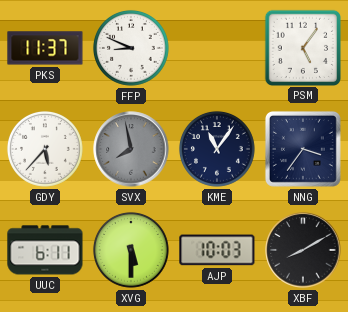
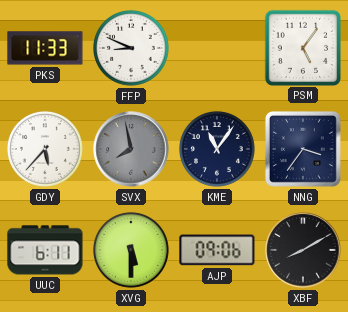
PKS: 11:37 -> 11:33
AJP: 10:03 -> 09:06
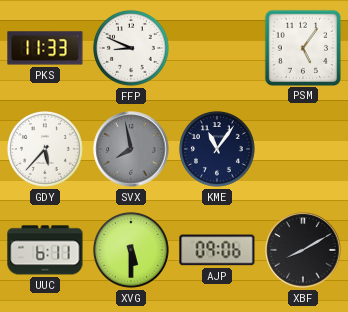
NNG: 3:36 -> none
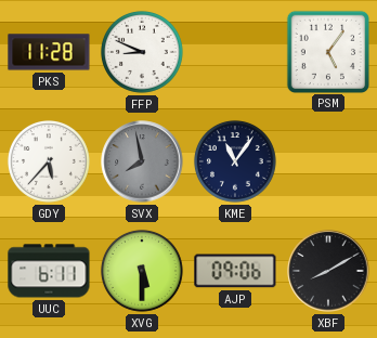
PKS: 11:33 -> 11:28
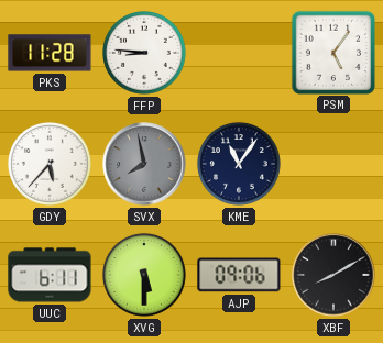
FFP: 8:49 -> 8:46
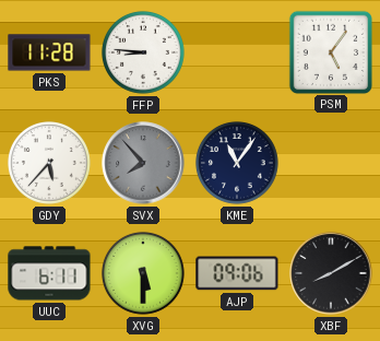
SVX: 7:58 -> 7:53
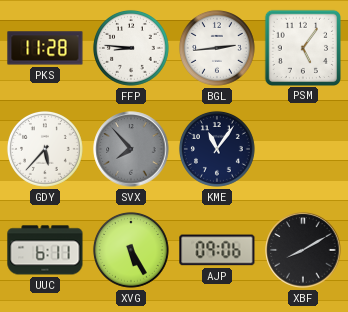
BGL: none -> 2:44
XVG: 5:30 -> 5:25
